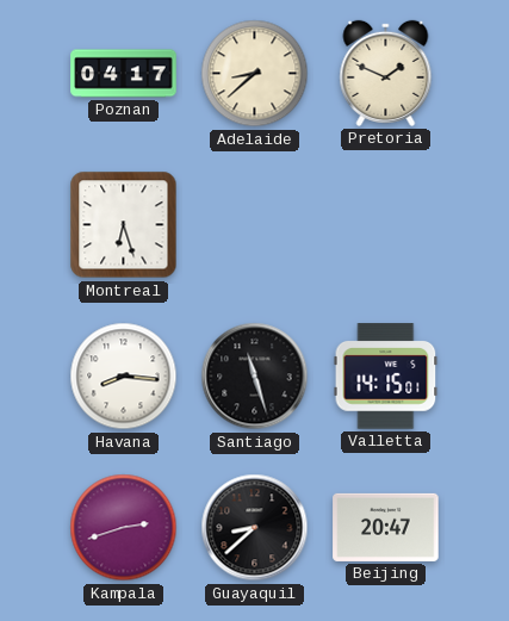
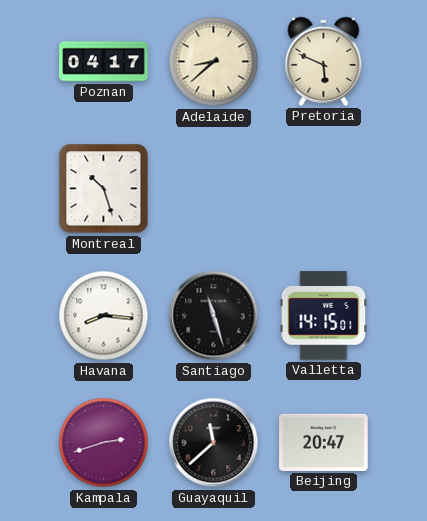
Pretoria: 1:49 -> 5:49
Montreal: 6:27 -> 10:27
Guayaquil: 8:38 -> 11:38
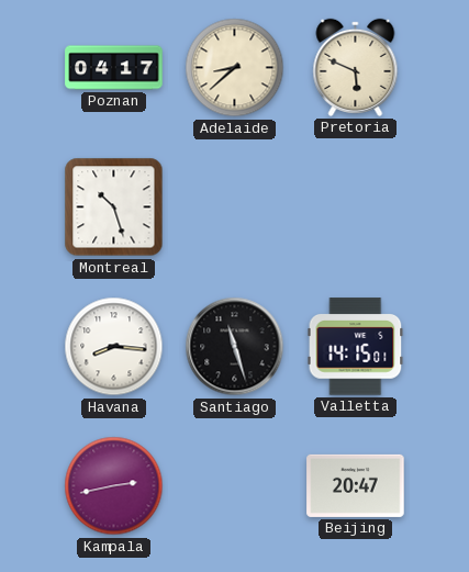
Kampala: 2:42 -> 2:43
Guayaquil: 11:38 -> none
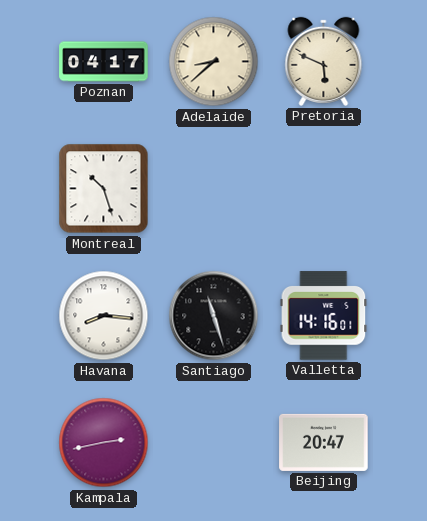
Valletta: 14:15 -> 14:16
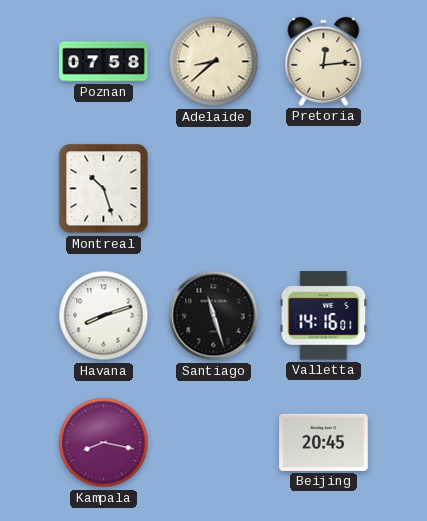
Poznan: 04:17 -> 07:58
Pretoria: 5:49 -> 12:14
Havana: 8:16 -> 8:12
Kampala: 2:43 -> 8:17
Beijing: 20:47 -> 20:45
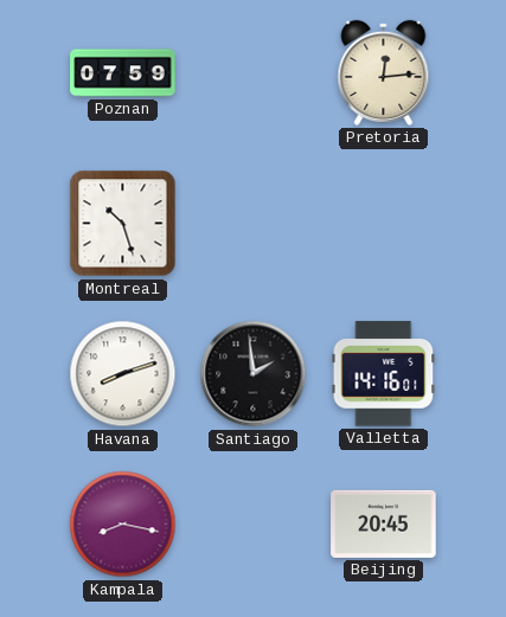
Poznan: 07:58 -> 07:59
Adelaide: 8:38 -> none
Santiago: 11:27 -> 1:59
